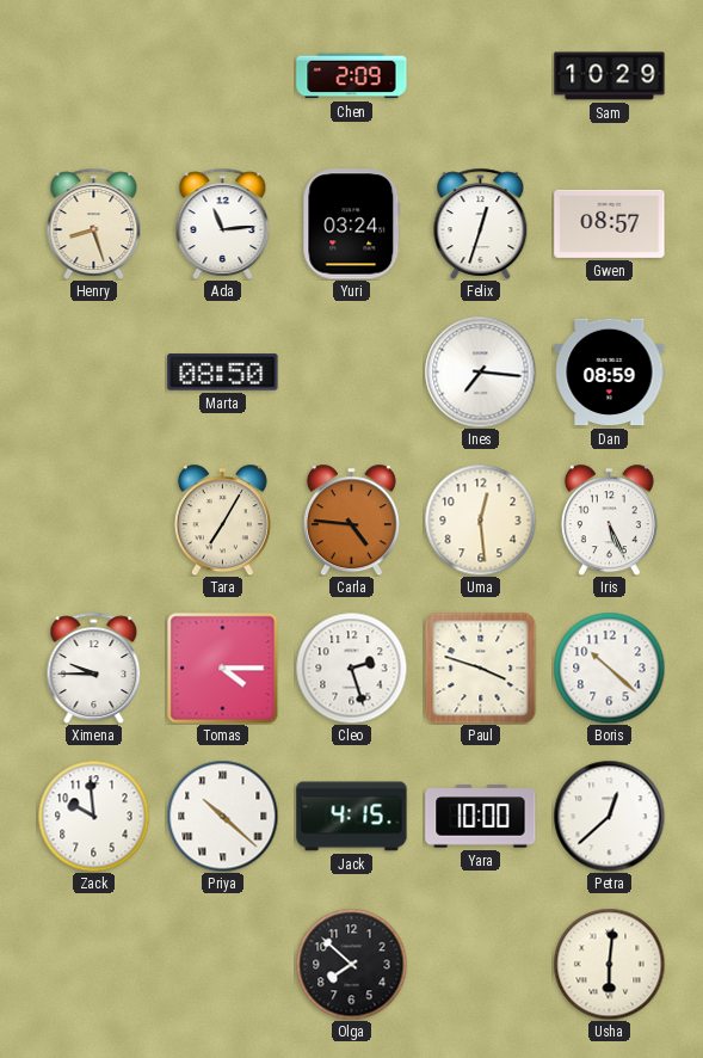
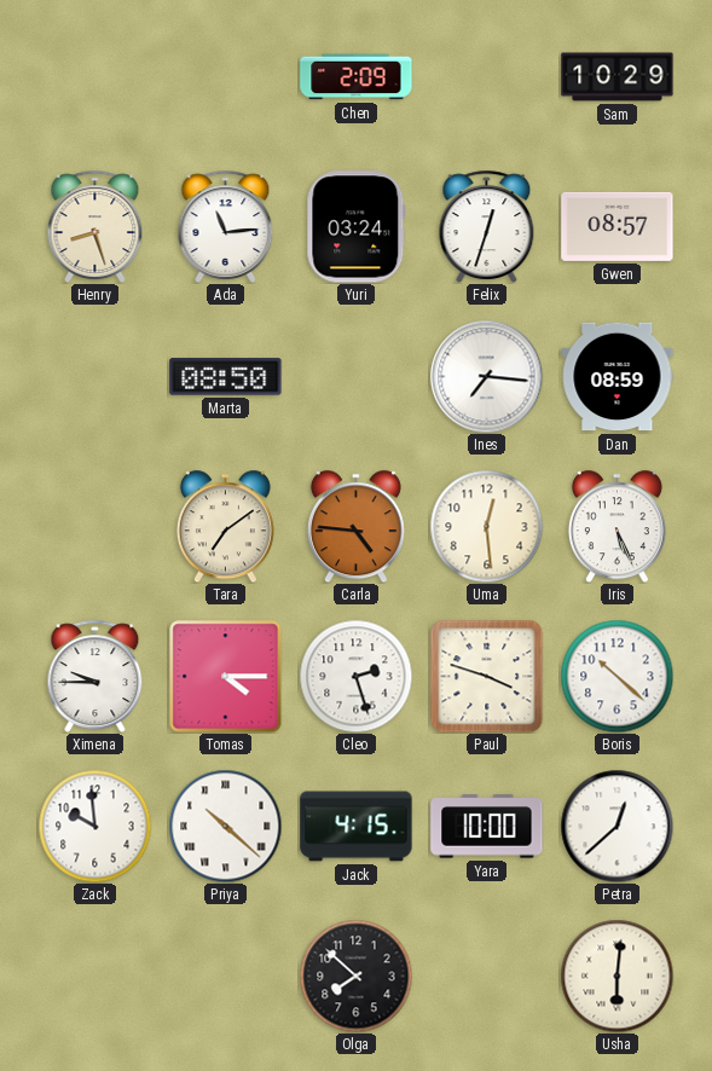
Tara: 7:05 -> 7:09
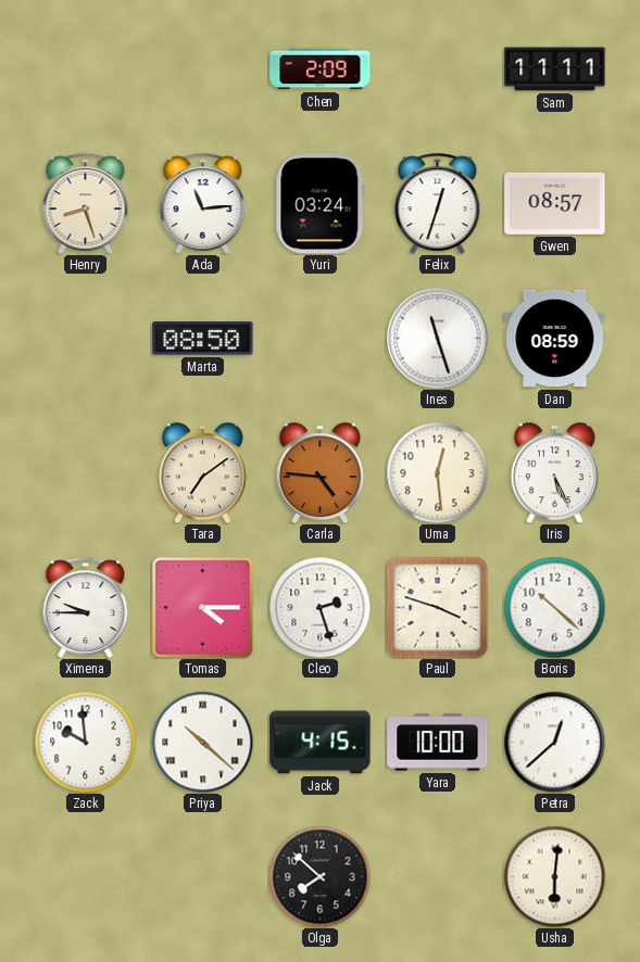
Sam: 10:29 -> 11:11
Ines: 7:16 -> 11:27
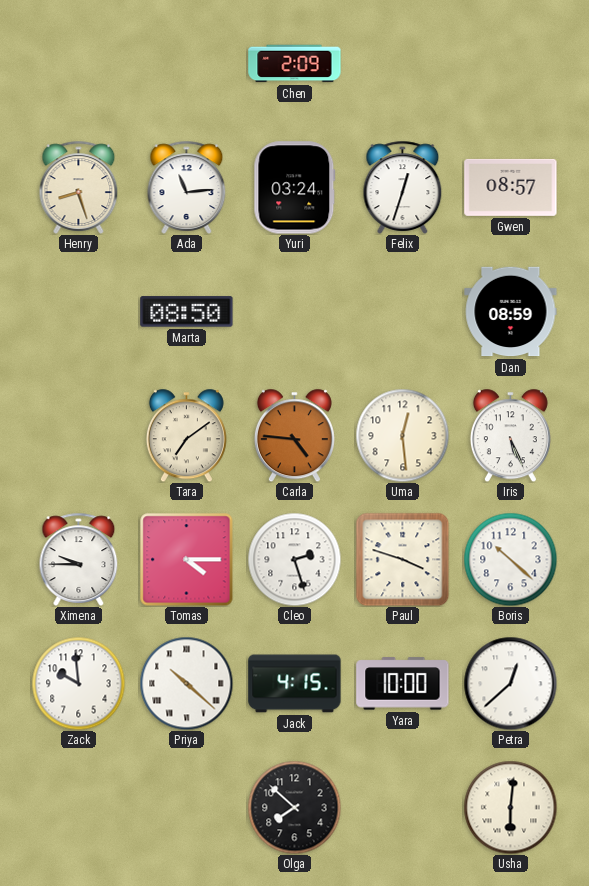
Sam: 11:11 -> none
Ines: 11:27 -> none
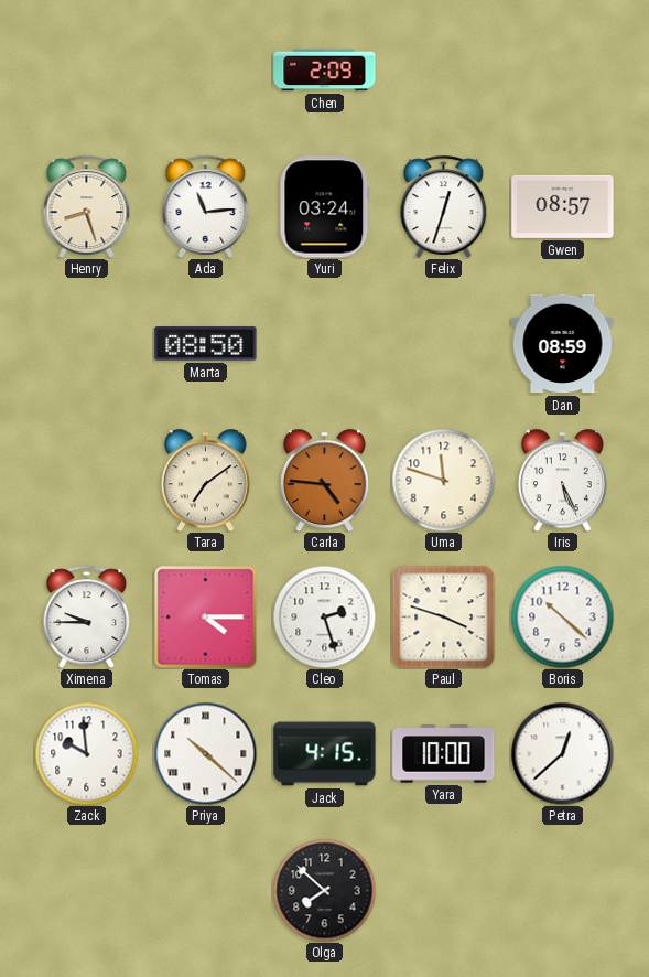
Uma: 12:29 -> 11:48
Usha: 6:01 -> none
